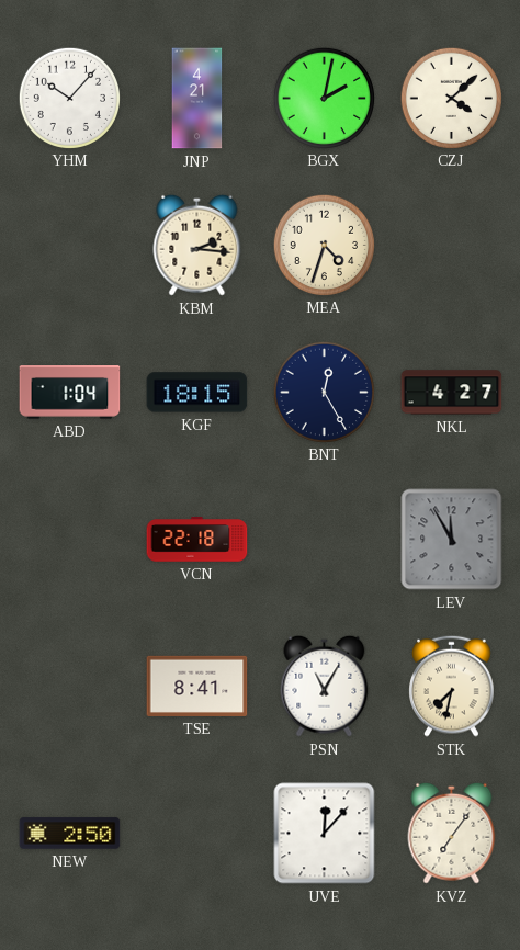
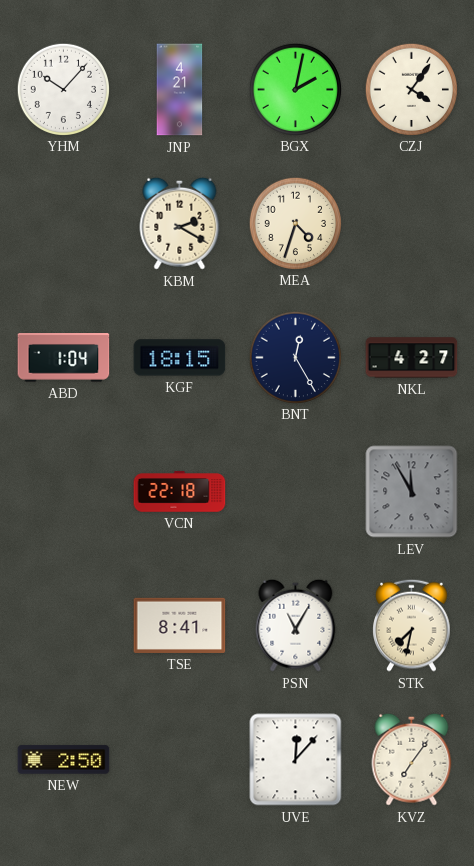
CZJ: 4:08 -> 4:06
KBM: 2:16 -> 2:20
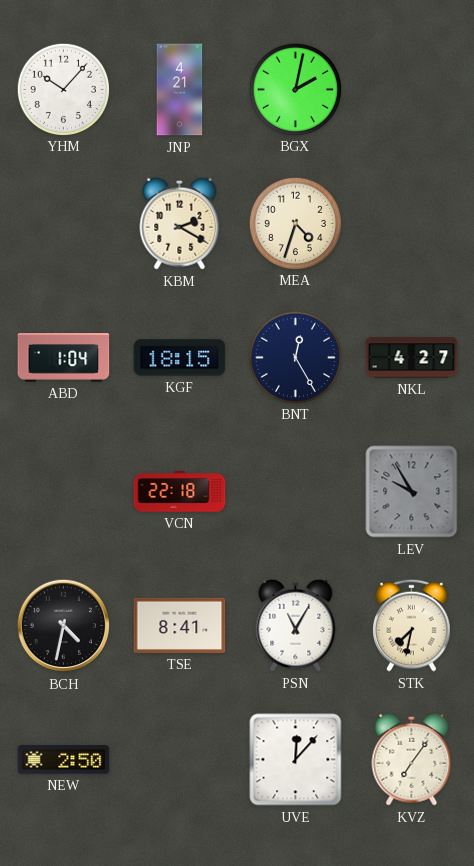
CZJ: 4:06 -> none
LEV: 11:55 -> 9:55
BCH: none -> 4:32
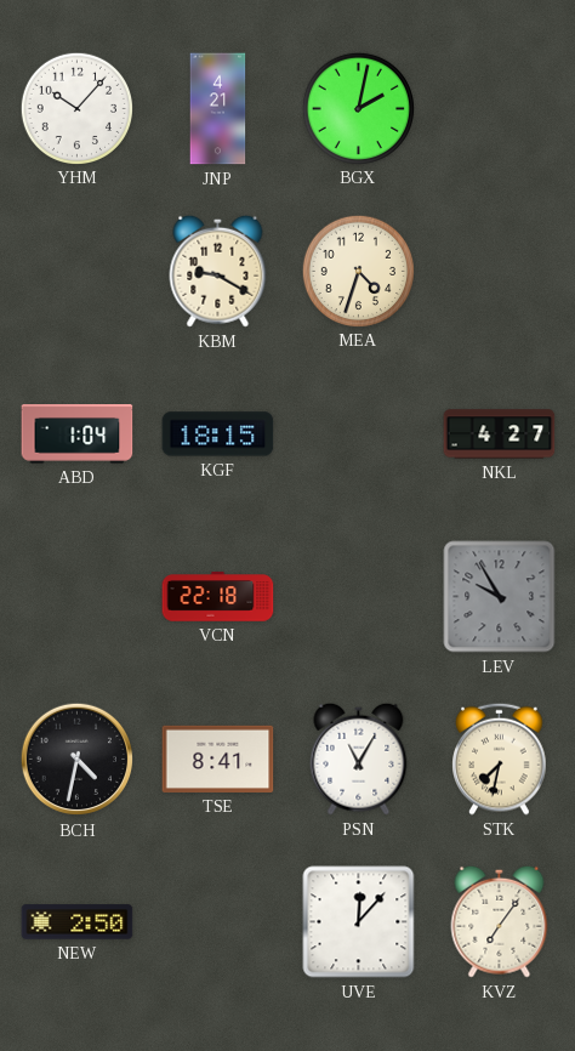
KBM: 2:20 -> 9:20
BNT: 12:25 -> none
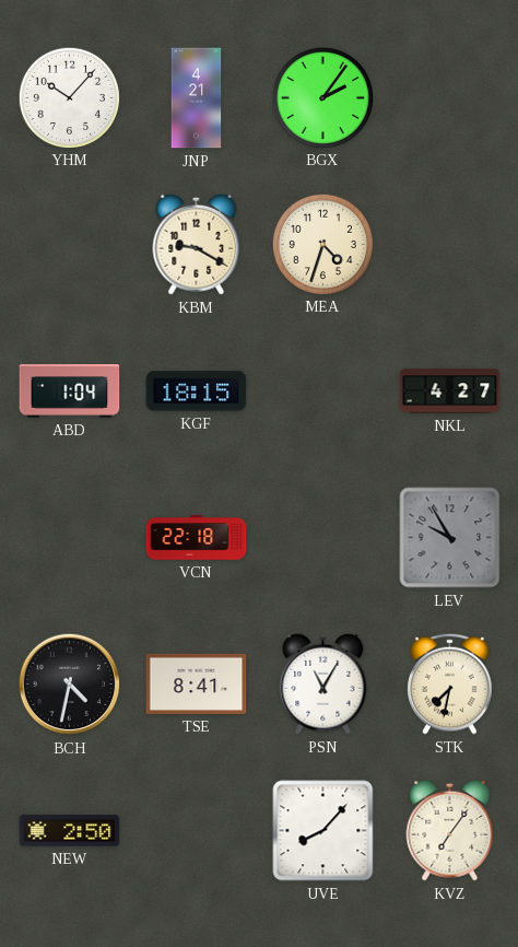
BGX: 2:02 -> 2:06
UVE: 12:07 -> 8:07
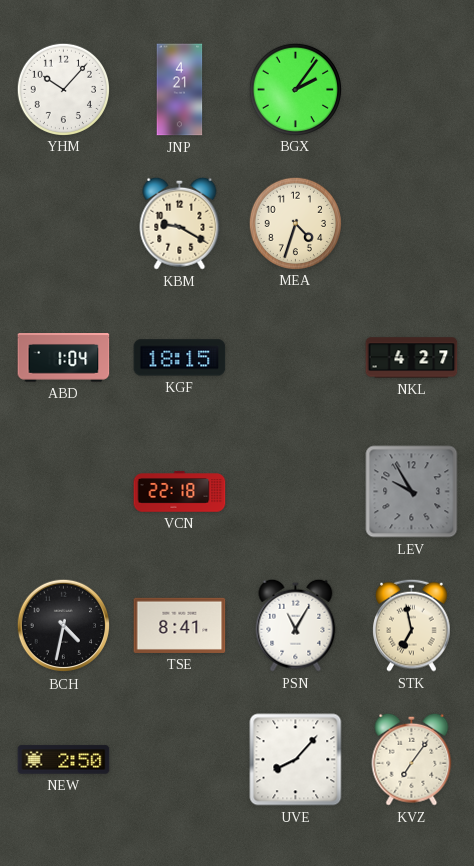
STK: 7:32 -> 6:58
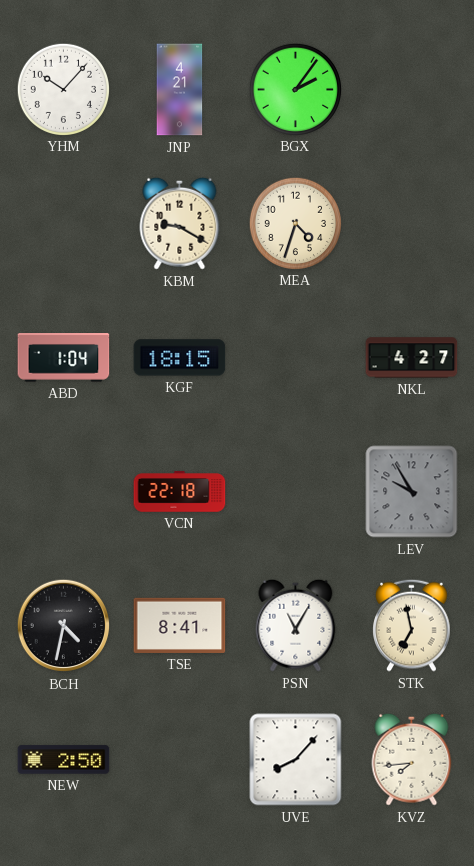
KVZ: 7:06 -> 7:44
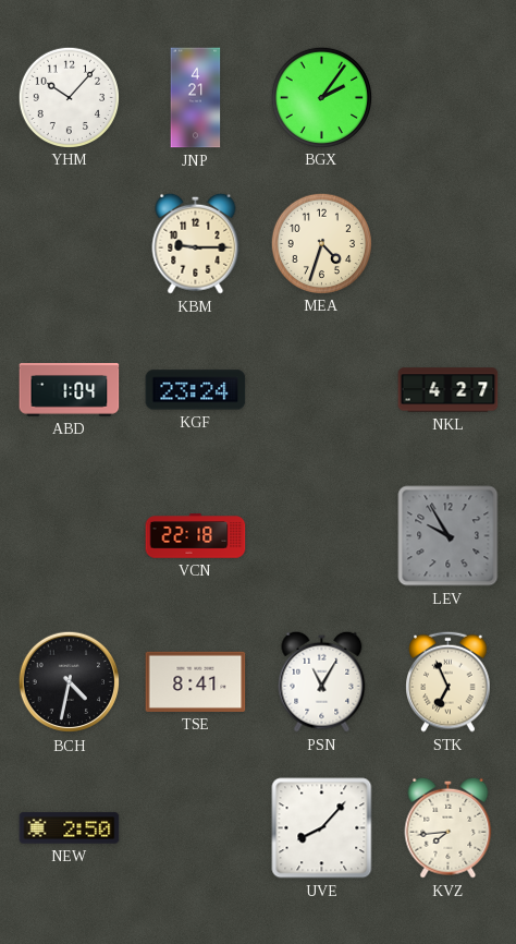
KBM: 9:20 -> 9:15
KGF: 18:15 -> 23:24
STK: 6:58 -> 6:56
